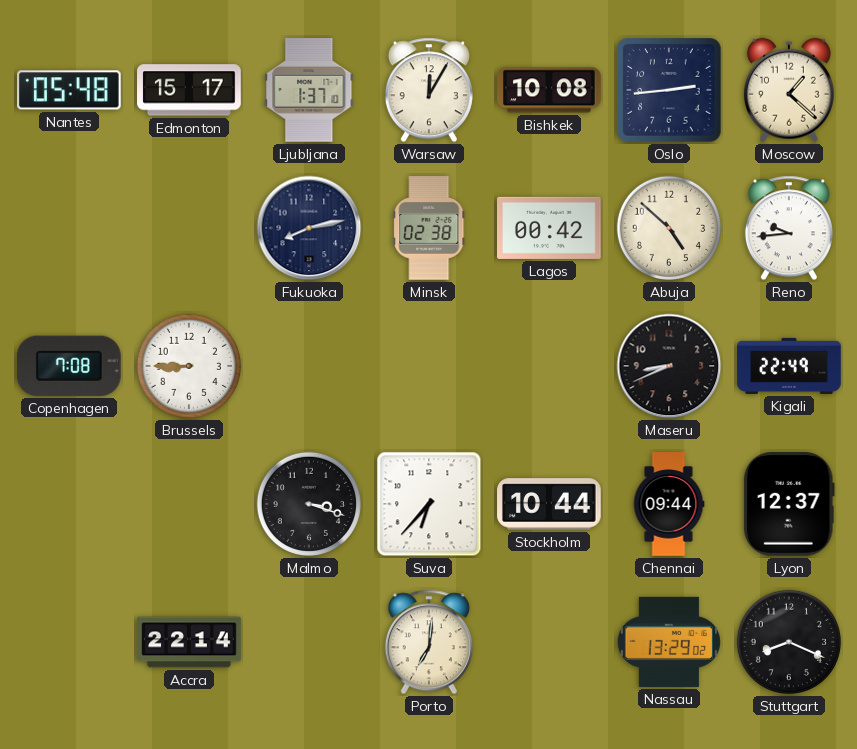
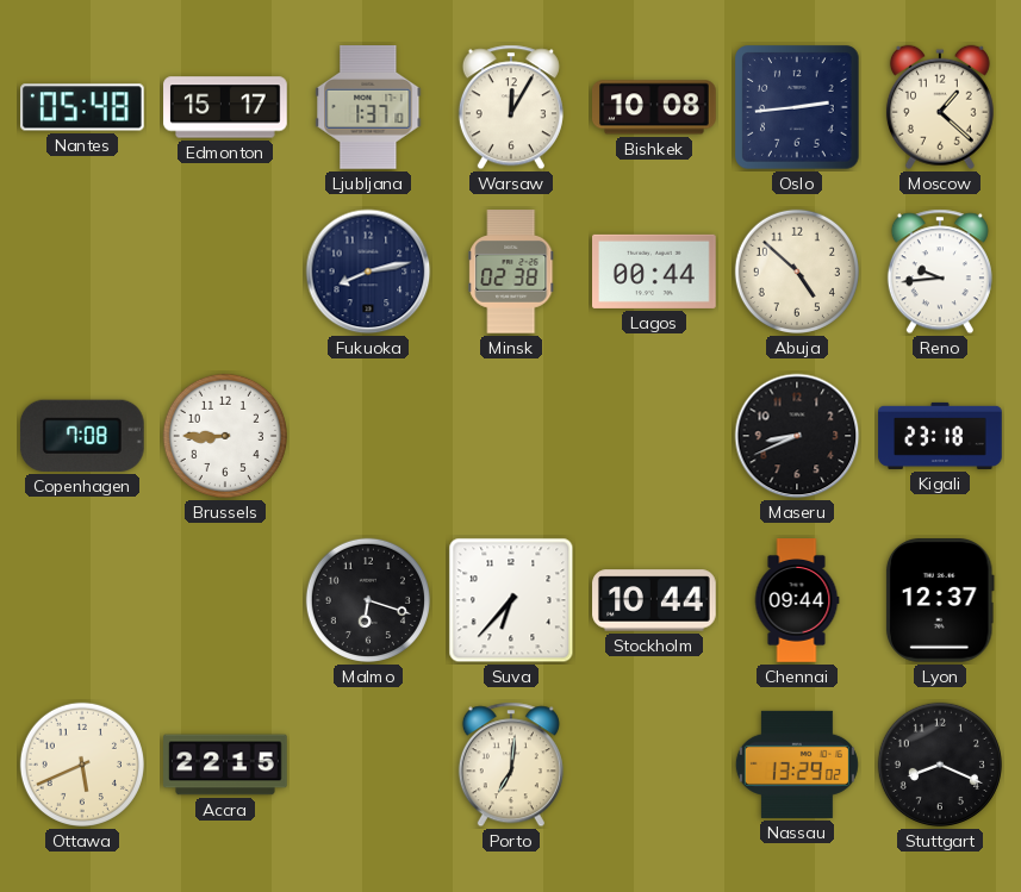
Lagos: 00:42 -> 00:44
Kigali: 22:49 -> 23:18
Malmo: 3:18 -> 6:18
Ottawa: none -> 5:41
Accra: 22:14 -> 22:15
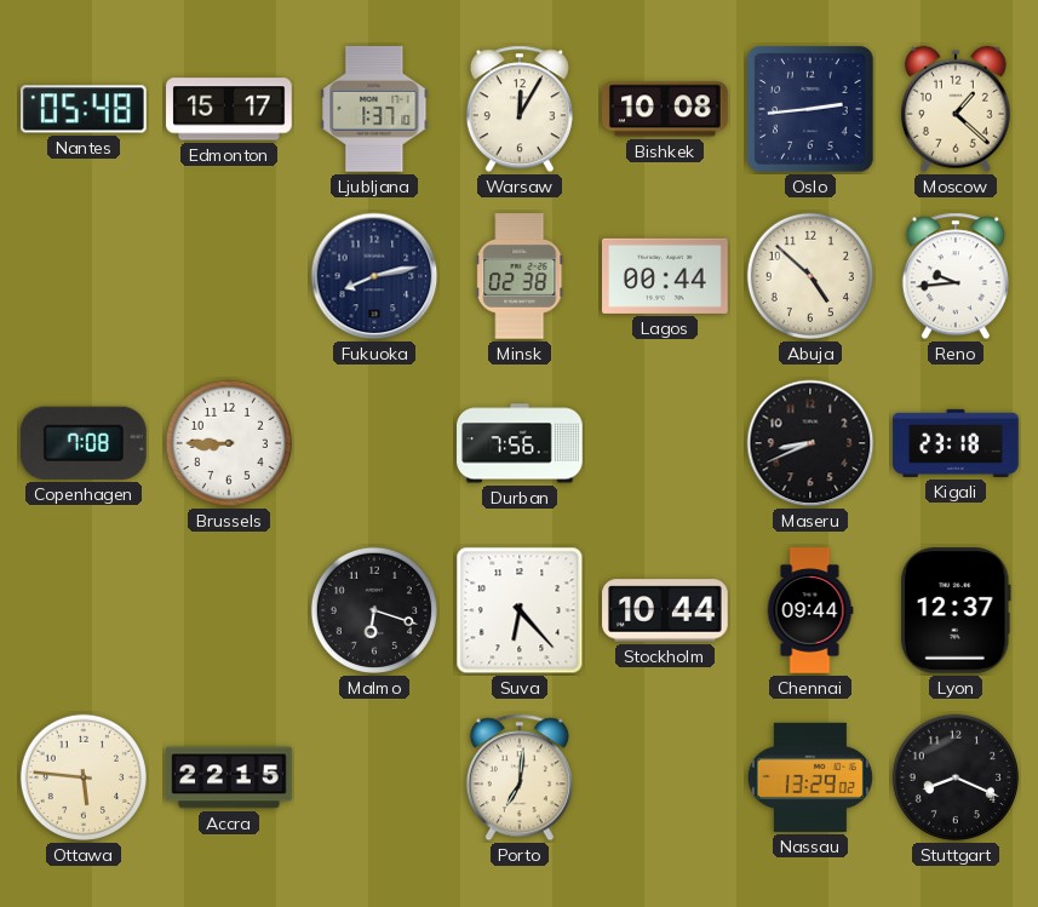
Durban: none -> 7:56
Suva: 6:37 -> 6:23
Ottawa: 5:41 -> 5:46
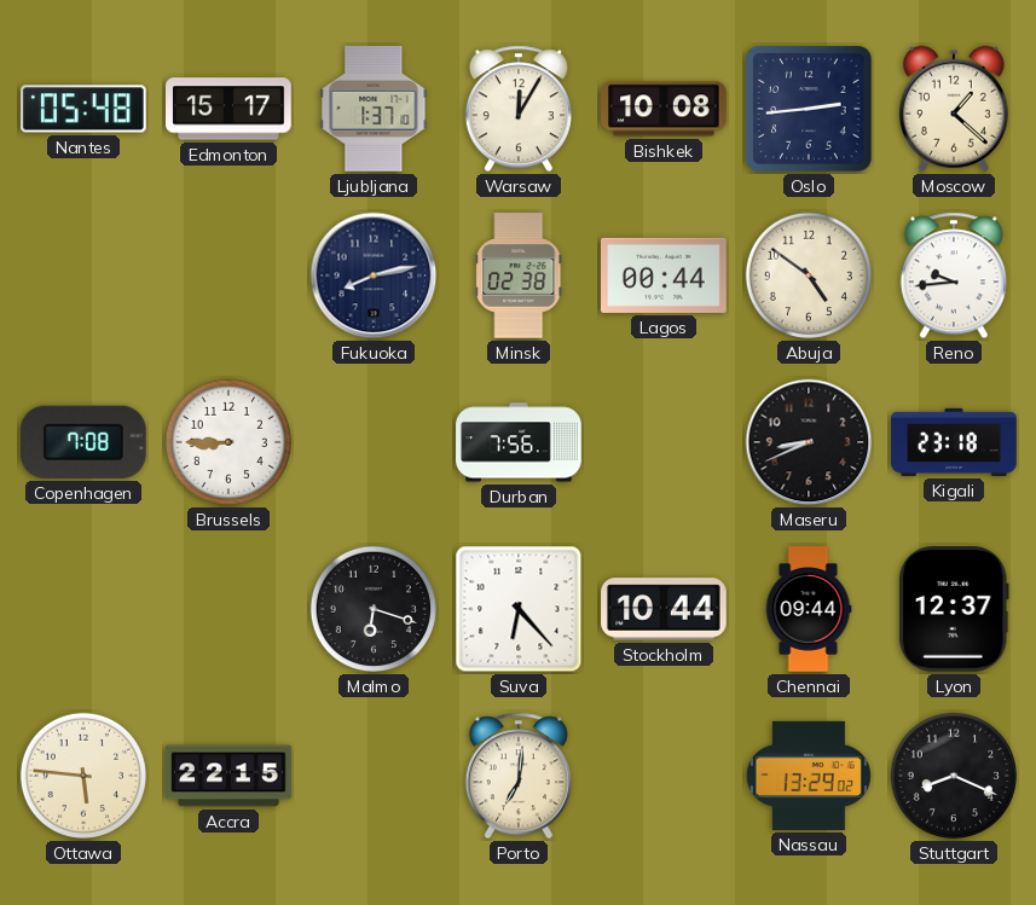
Abuja: 4:52 -> 4:51
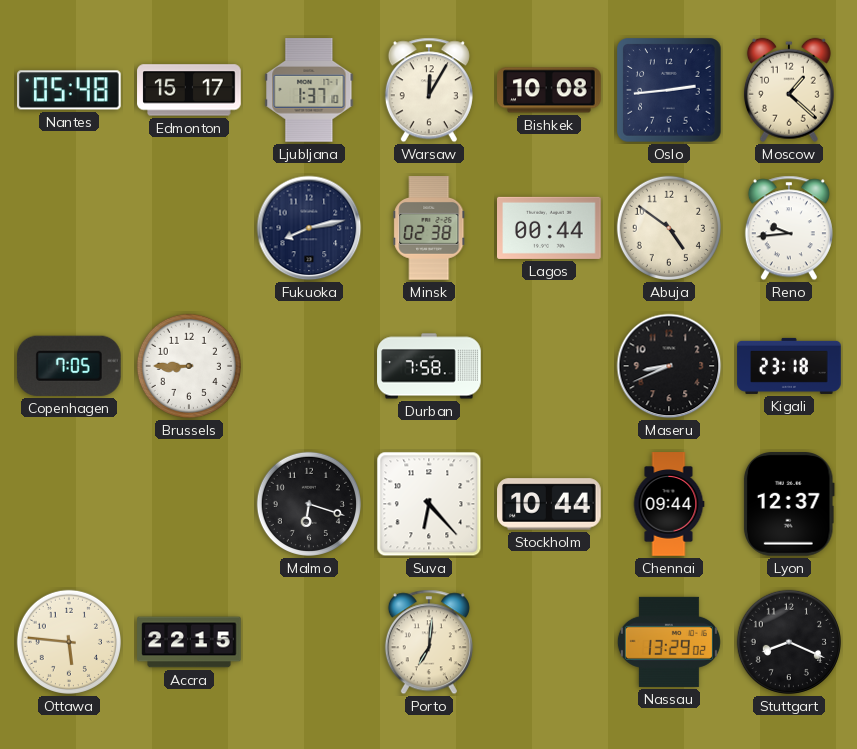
Copenhagen: 7:08 -> 7:05
Durban: 7:56 -> 7:58
